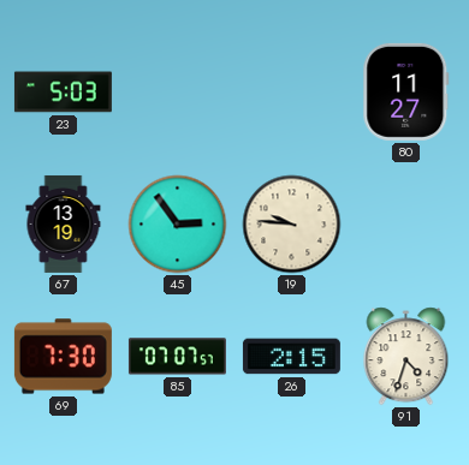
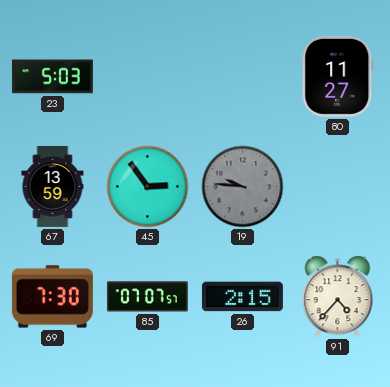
67: 13:19 -> 13:59
19 dial: cream -> grey
91: 4:33 -> 4:37
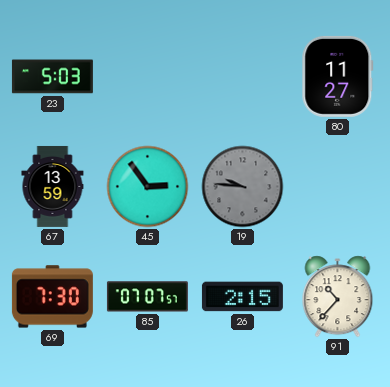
91: 4:37 -> 10:37
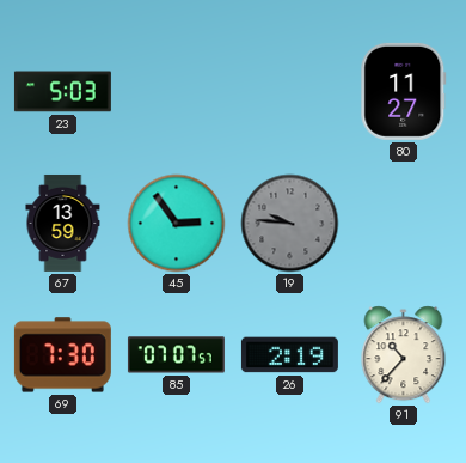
26: 2:15 -> 2:19
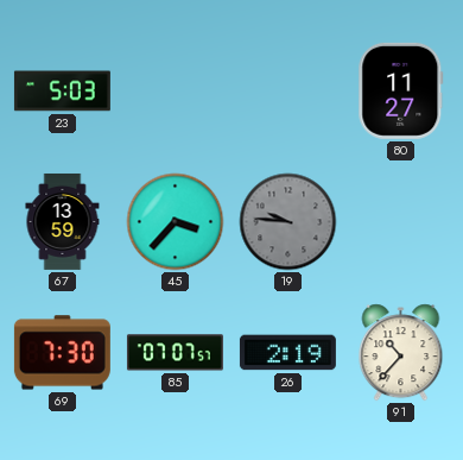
45: 2:54 -> 3:37
